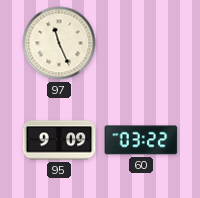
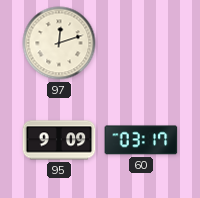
97: 11:26 -> 12:12
60: 03:22 -> 03:17
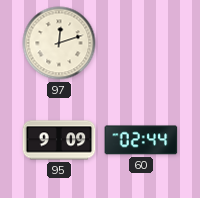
60: 03:17 -> 02:44
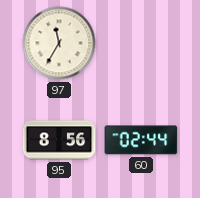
97: 12:12 -> 11:35
95: 9:09 -> 8:56
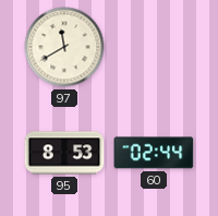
97: 11:35 -> 11:40
95: 8:56 -> 8:53
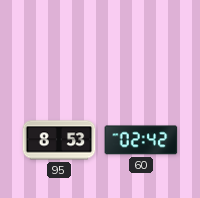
97: 11:40 -> none
60: 02:44 -> 02:42
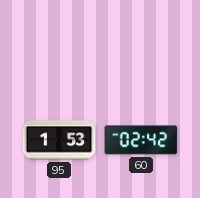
95: 8:53 -> 1:53
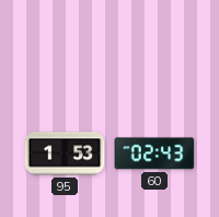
60: 02:42 -> 02:43
